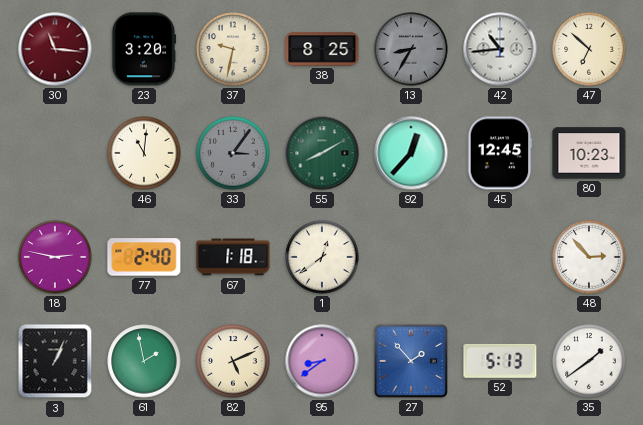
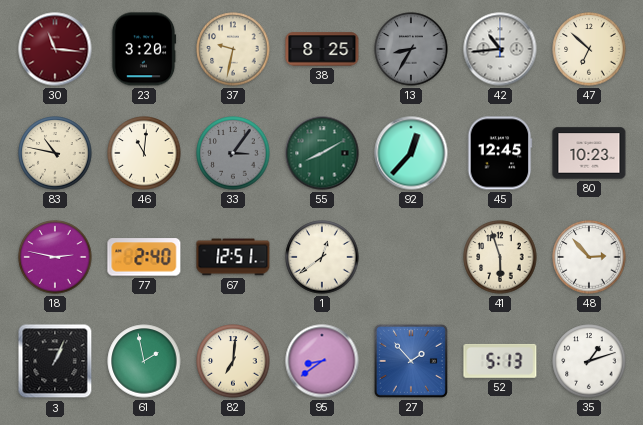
83: none -> 10:47
67: 1:18 -> 12:51
41: none -> 5:57
82: 5:11 -> 7:01
35: 1:39 -> 1:12
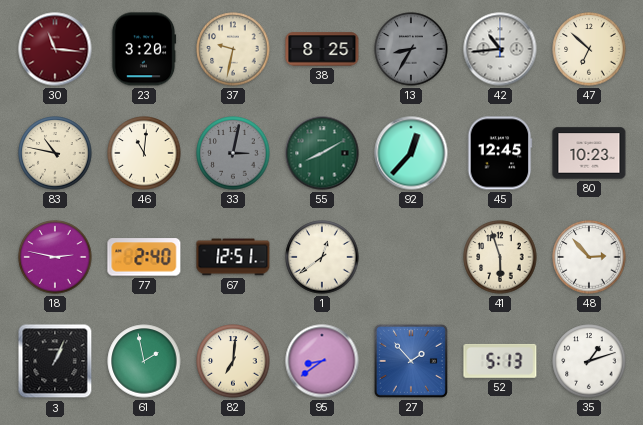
33: 3:06 -> 3:02
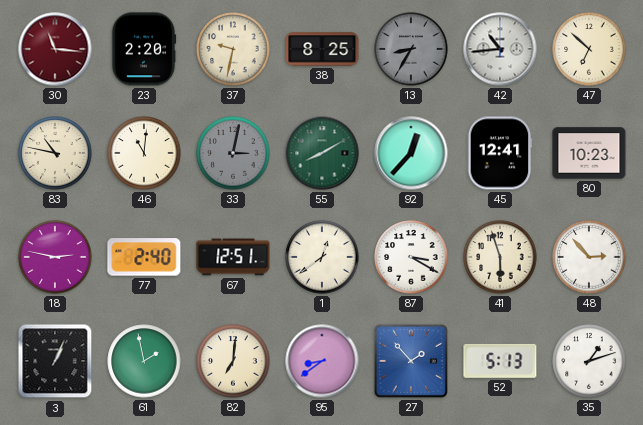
23: 3:20 -> 2:20
45: 12:45 -> 12:41
87: none -> 3:20
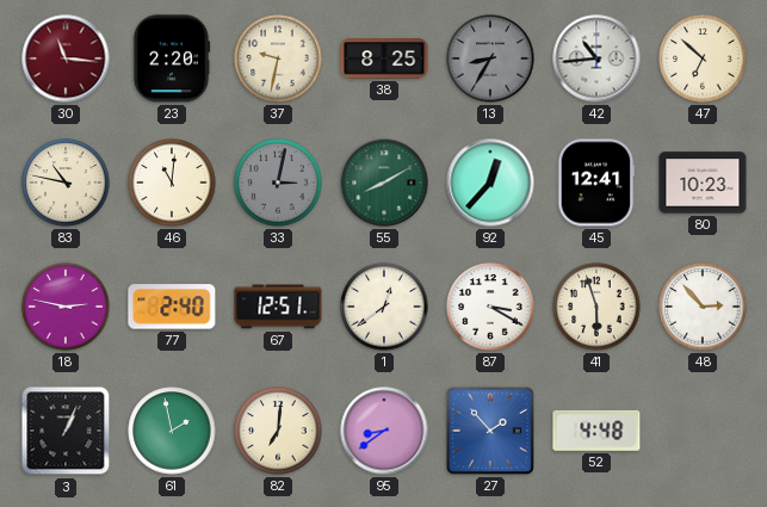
52: 5:13 -> 4:48
35: 1:12 -> none
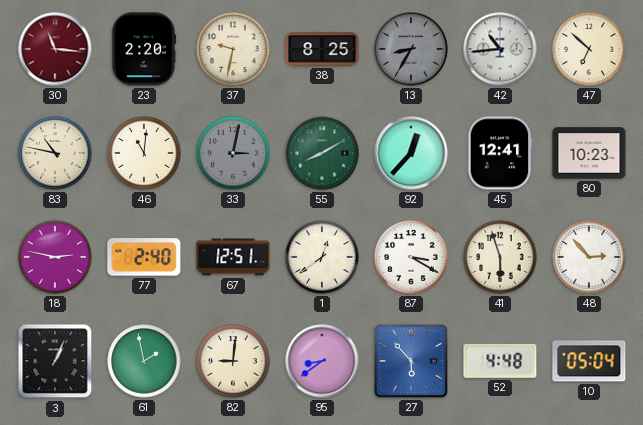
82: 7:01 -> 9:01
27: 1:53 -> 5:53
10: none -> 05:04
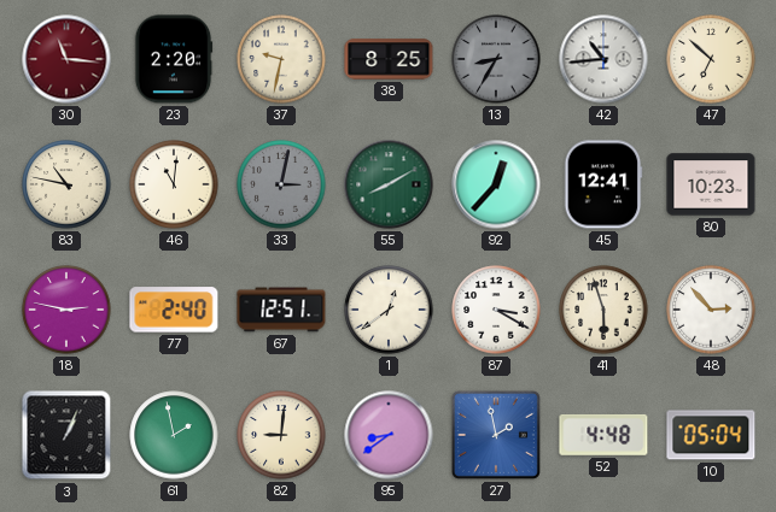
27: 5:53 -> 1:58
